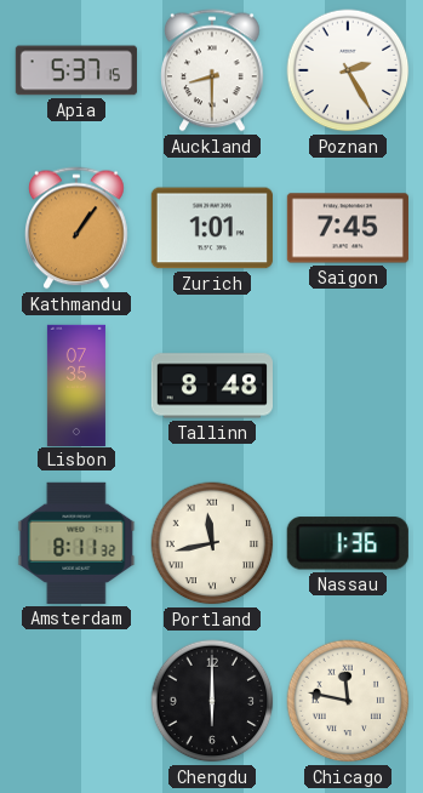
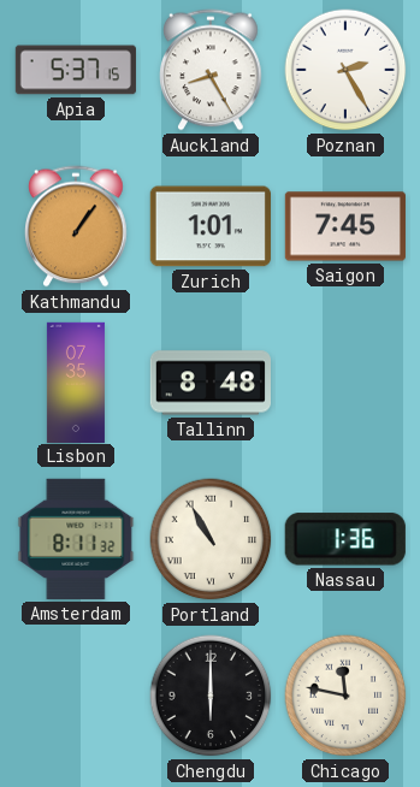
Auckland: 8:30 -> 8:25
Portland: 11:43 -> 10:55
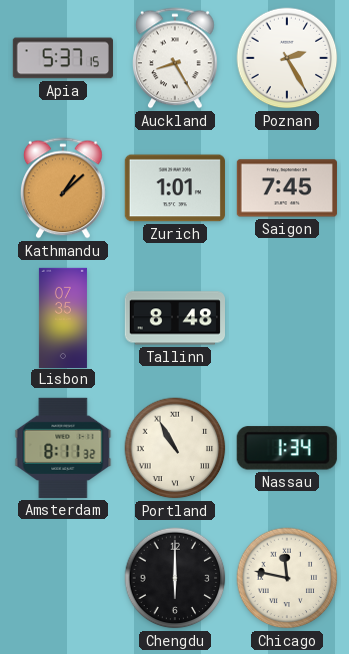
Kathmandu: 1:06 -> 1:08
Nassau: 1:36 -> 1:34
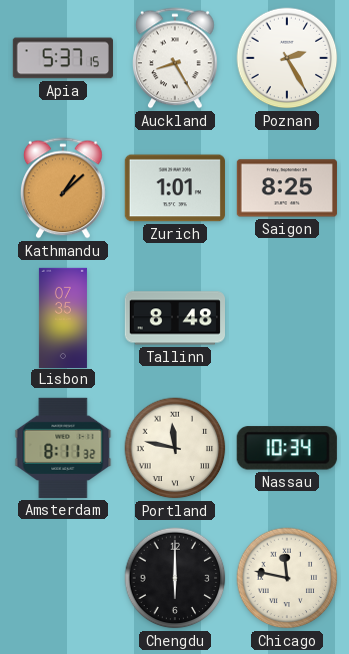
Saigon: 7:45 -> 8:25
Portland: 10:55 -> 11:47
Nassau: 1:34 -> 10:34
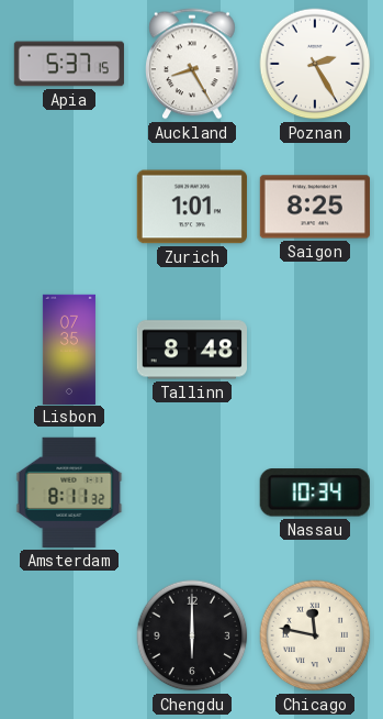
Kathmandu: 1:08 -> none
Portland: 11:47 -> none
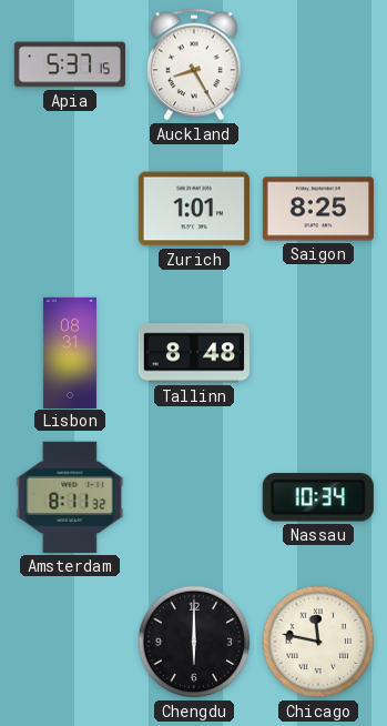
Poznan: 2:25 -> none
Lisbon: 07:35 -> 08:31
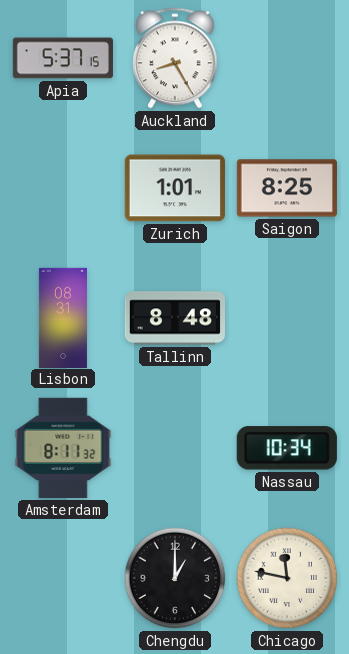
Chengdu: 6:00 -> 1:00
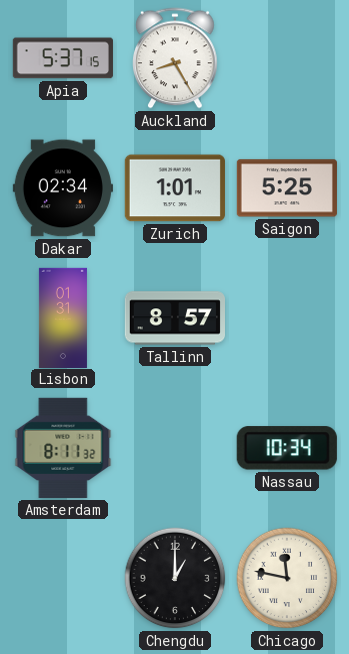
Dakar: none -> 02:34
Saigon: 8:25 -> 5:25
Lisbon: 08:31 -> 01:31
Tallinn: 8:48 -> 8:57
